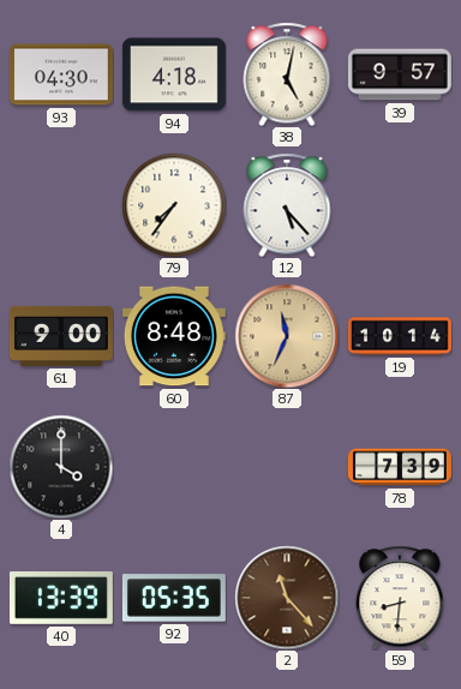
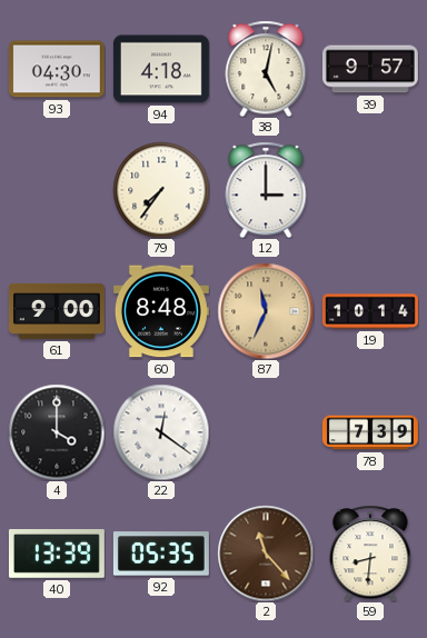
12: 5:23 -> 3:00
22: none -> 12:21
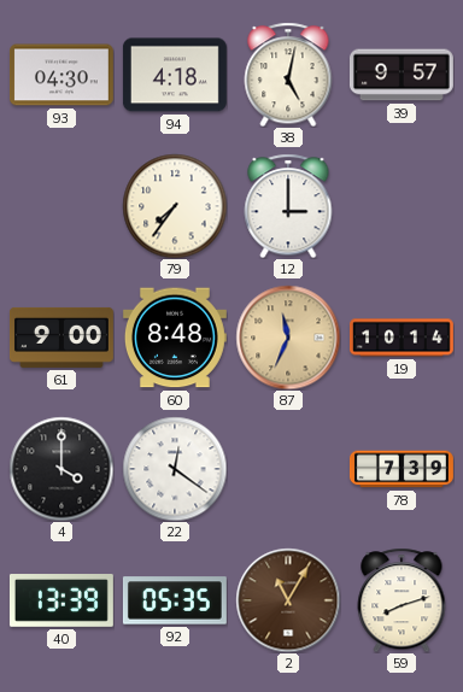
2: 11:23 -> 11:05
59: 8:31 -> 8:12
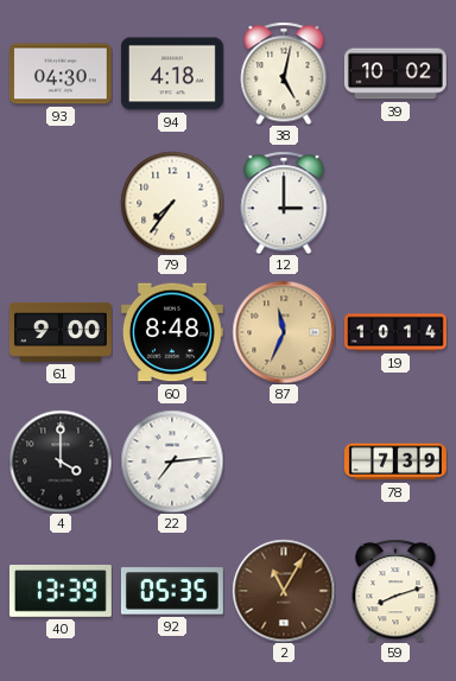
39: 9:57 -> 10:02
22: 12:21 -> 7:14
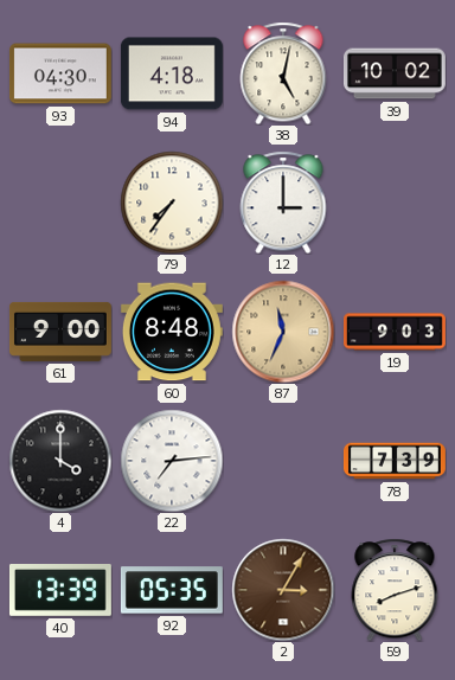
19: 10:14 -> 9:03
2: 11:05 -> 3:05
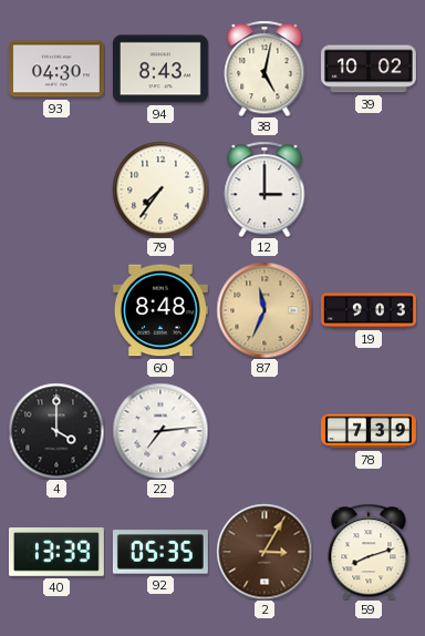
94: 4:18 -> 8:43
61: 9:00 -> none
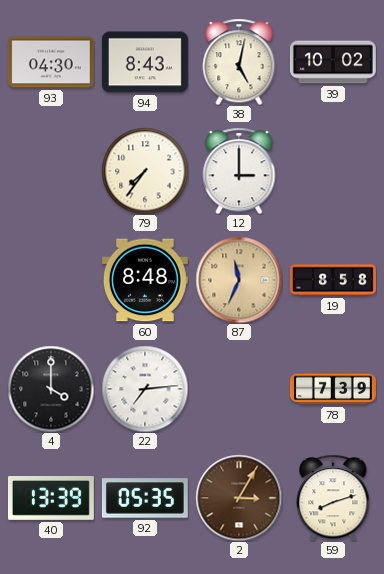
19: 9:03 -> 8:58
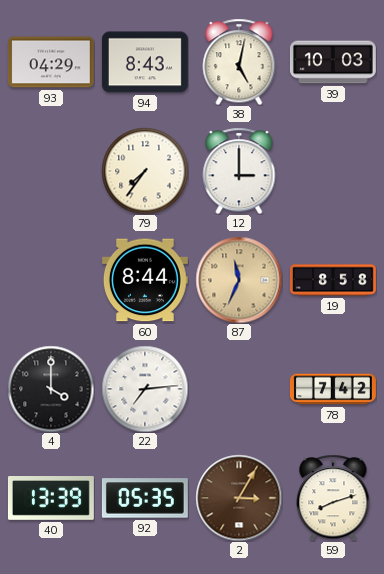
93: 04:30 -> 04:29
39: 10:02 -> 10:03
60: 8:48 -> 8:44
78: 7:39 -> 7:42
